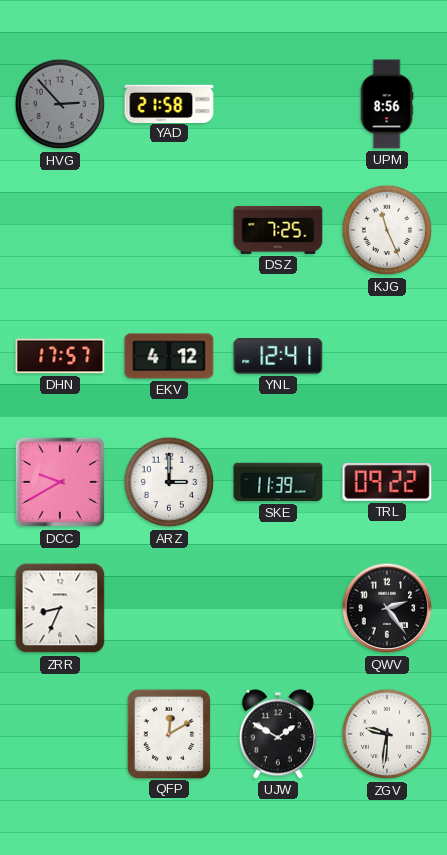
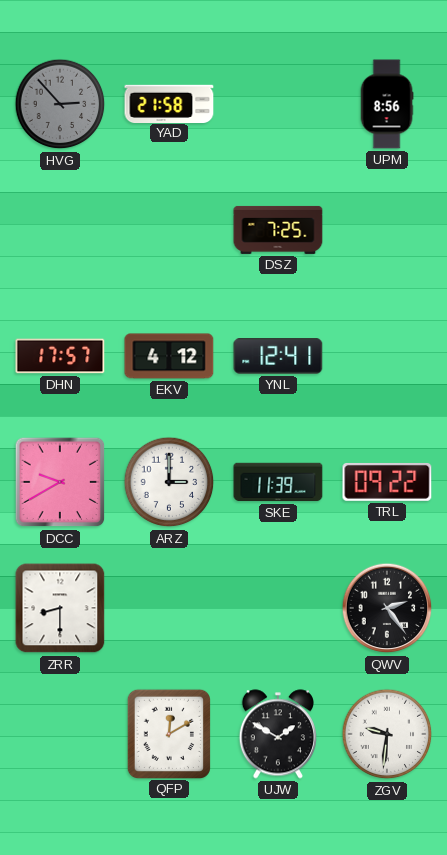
KJG: 11:26 -> none
ZRR: 8:34 -> 8:30
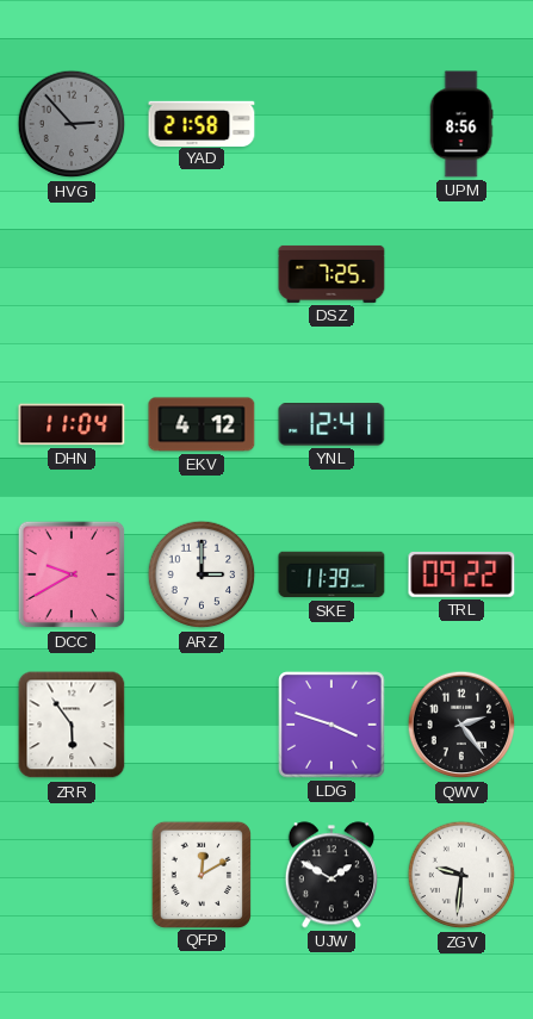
DHN: 17:57 -> 11:04
ZRR: 8:30 -> 5:54
LDG: none -> 3:48
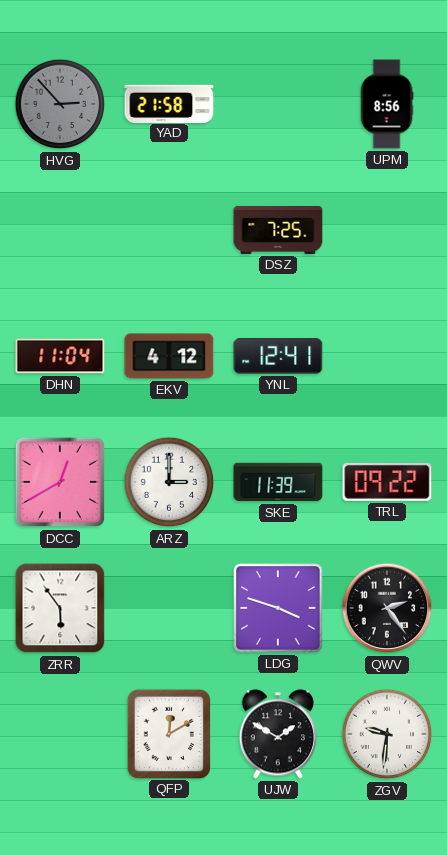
DCC: 9:40 -> 12:40
